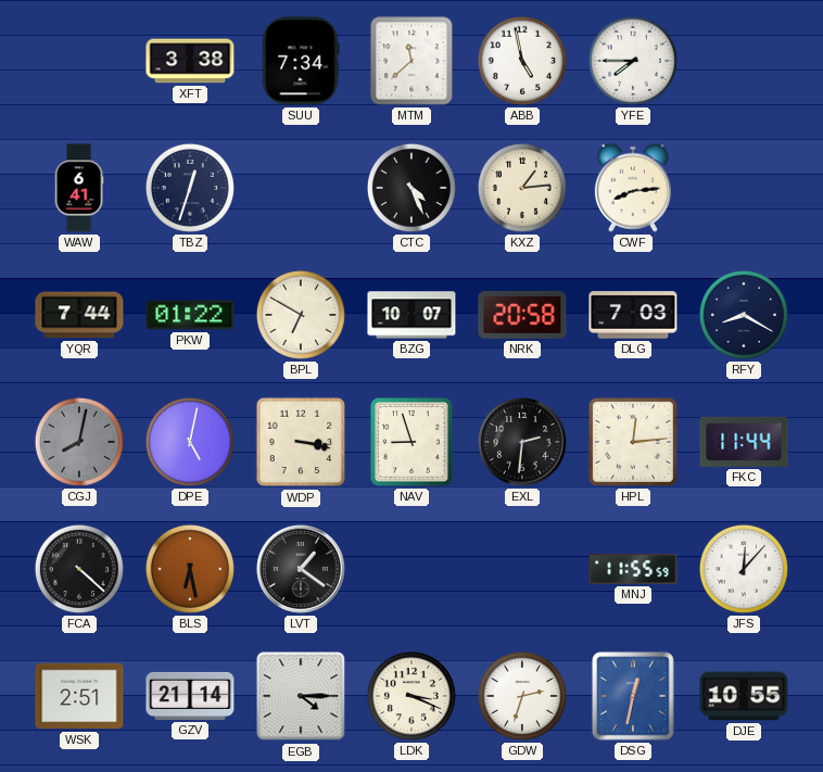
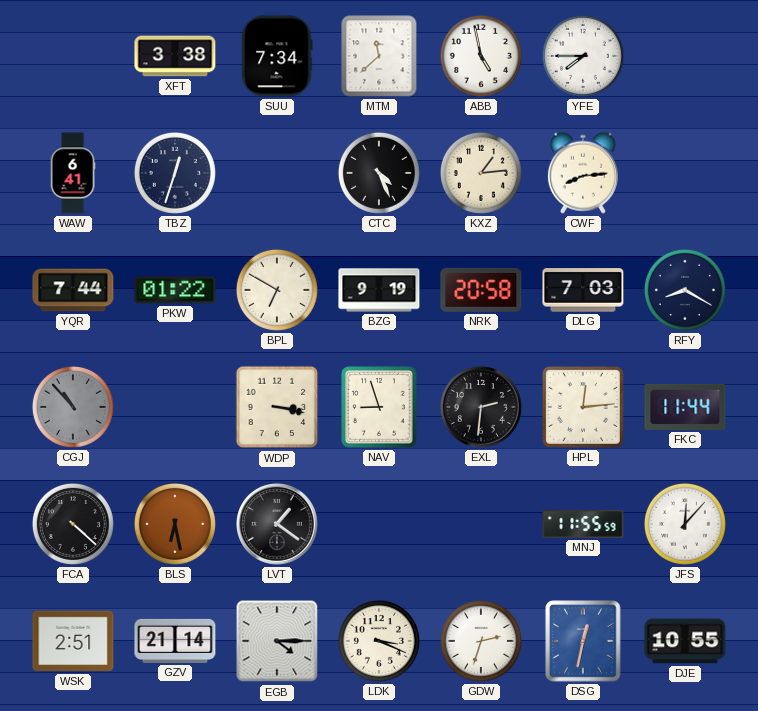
BZG: 10:07 -> 9:19
CGJ: 8:02 -> 10:53
DPE: 5:02 -> none
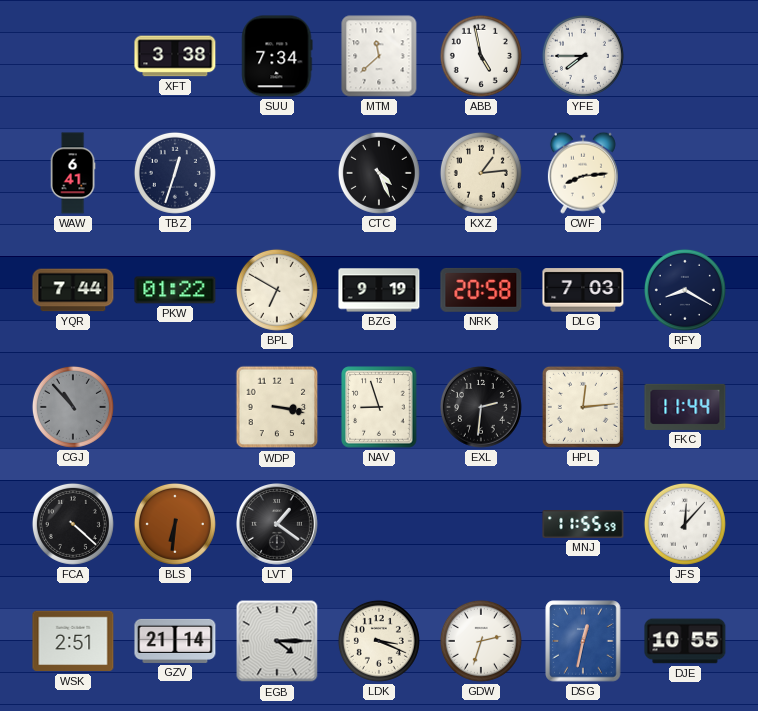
BLS: 6:28 -> 6:31
